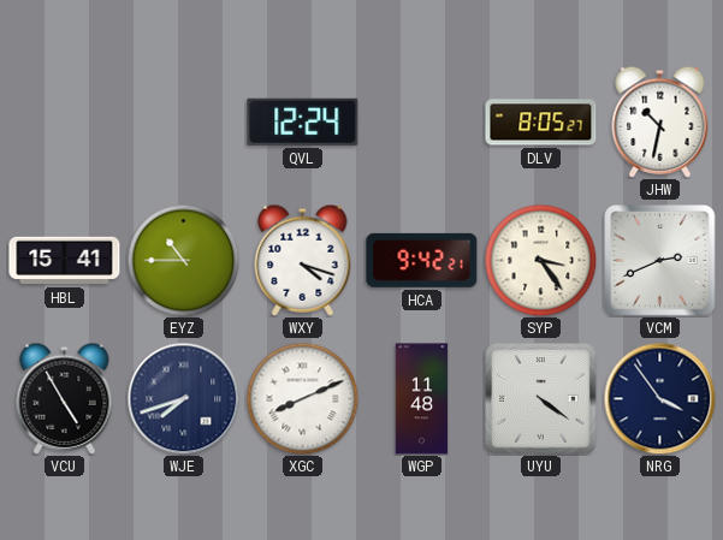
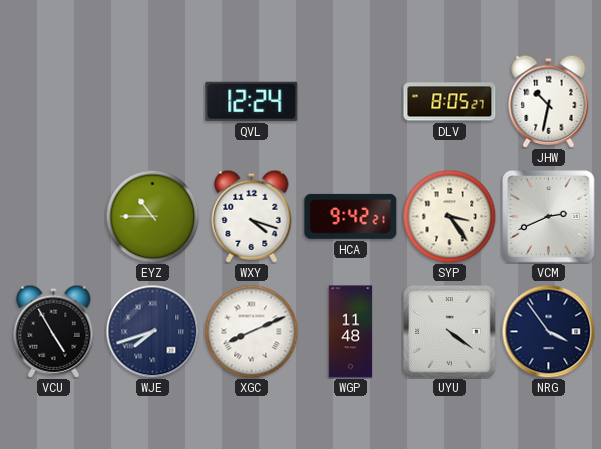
HBL: 15:41 -> none
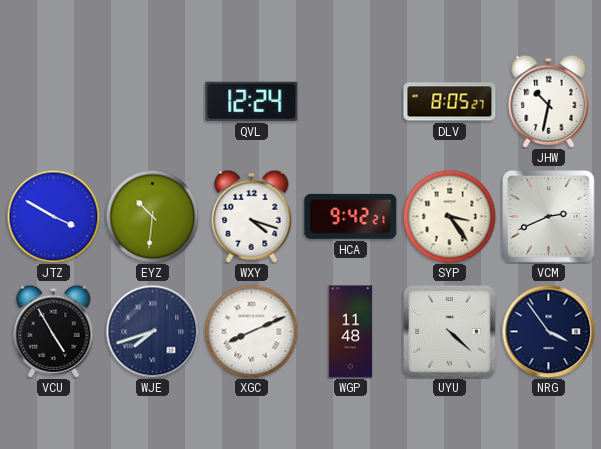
JTZ: none -> 3:50
EYZ: 10:45 -> 10:31
UYU: 4:21 -> 4:22
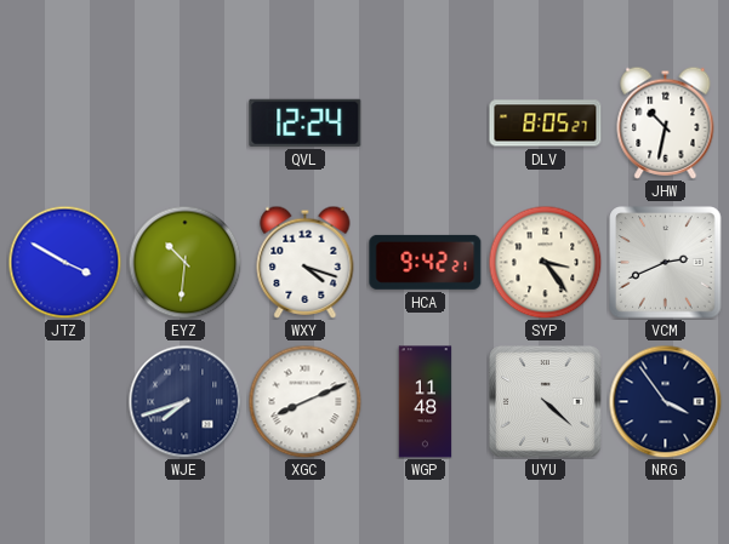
VCU: 4:55 -> none
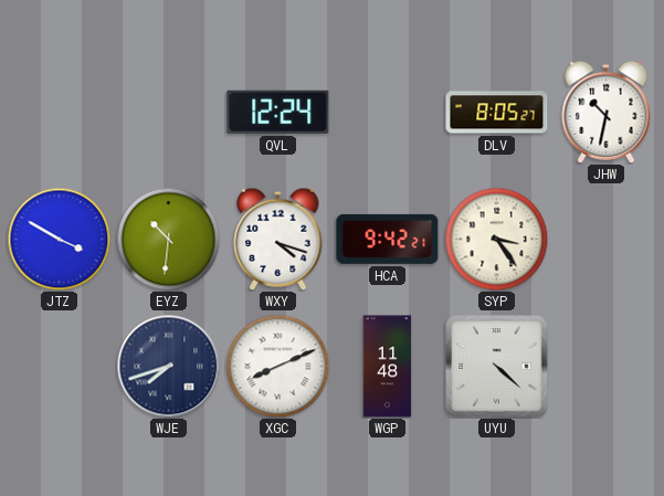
VCM: 2:41 -> none
NRG: 3:54 -> none
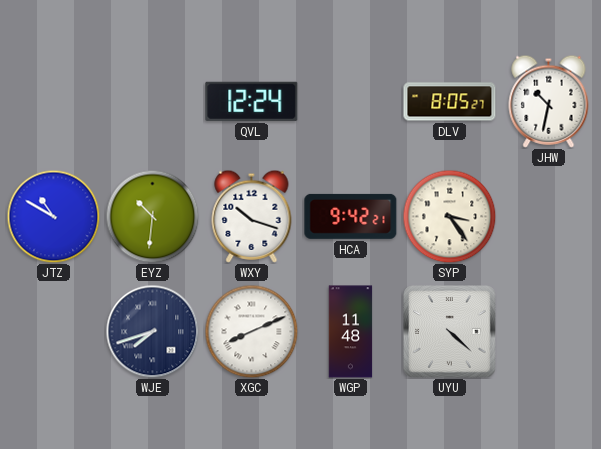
JTZ: 3:50 -> 10:50
WXY: 4:18 -> 10:18
